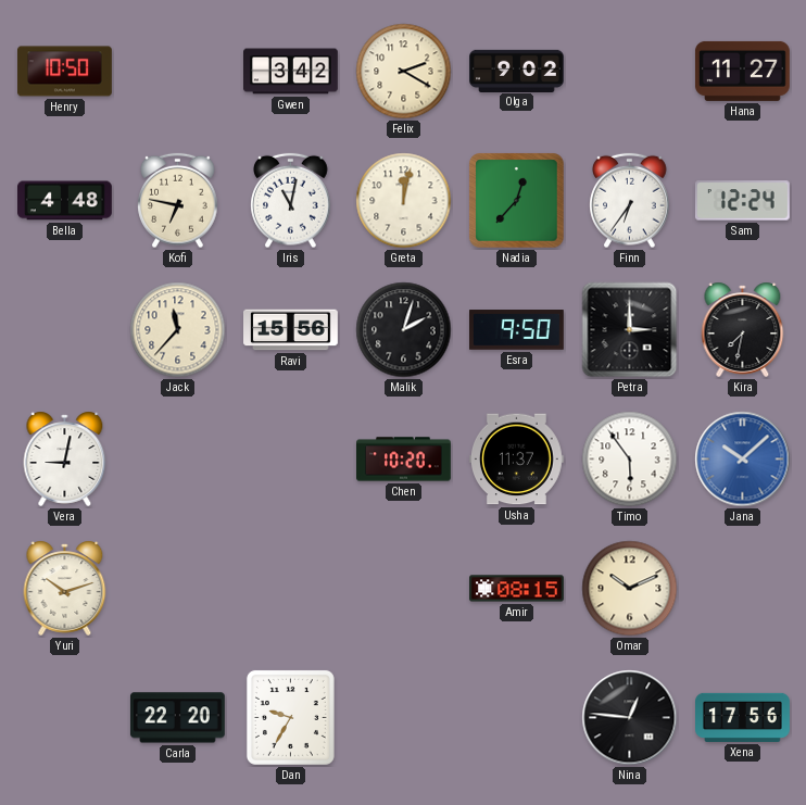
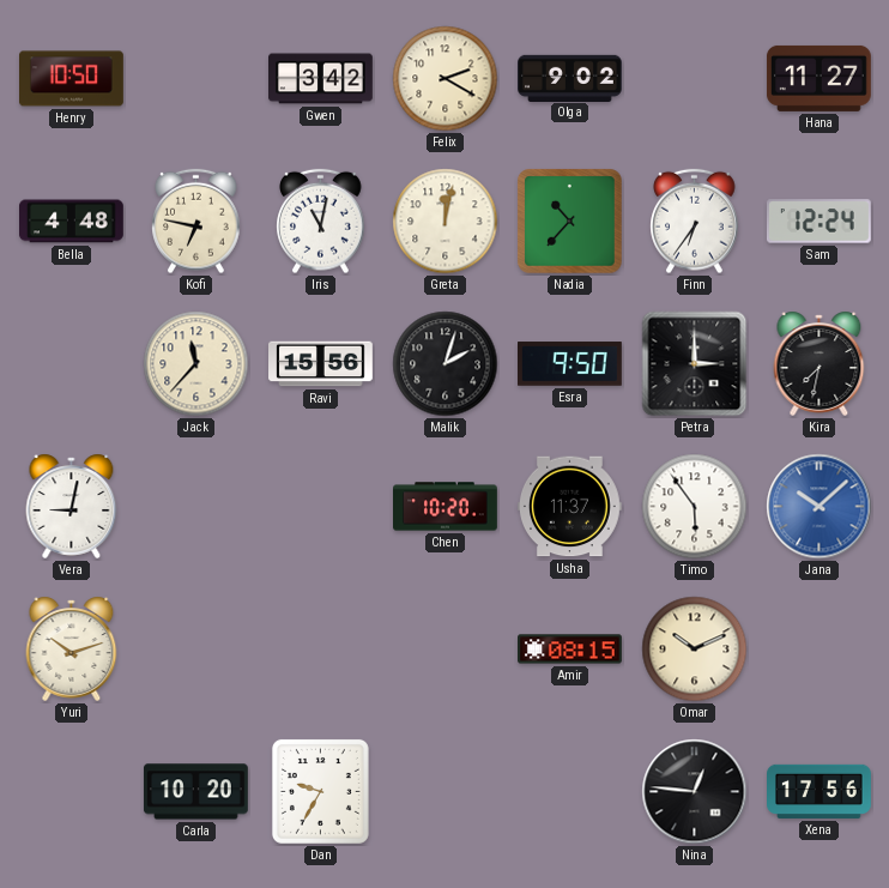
Nadia: 12:37 -> 10:37
Carla: 22:20 -> 10:20
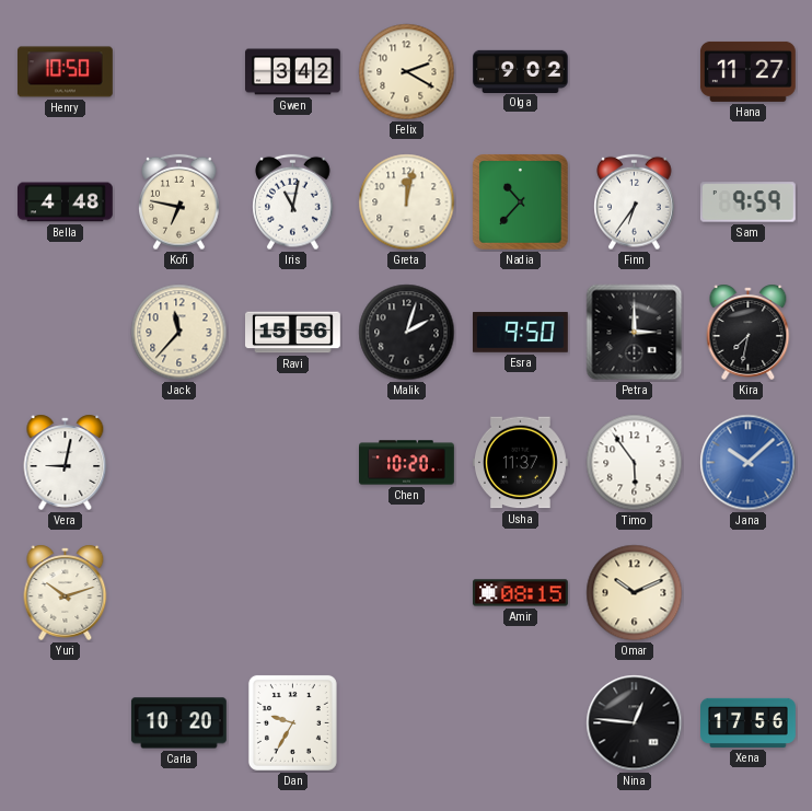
Sam: 12:24 -> 9:59
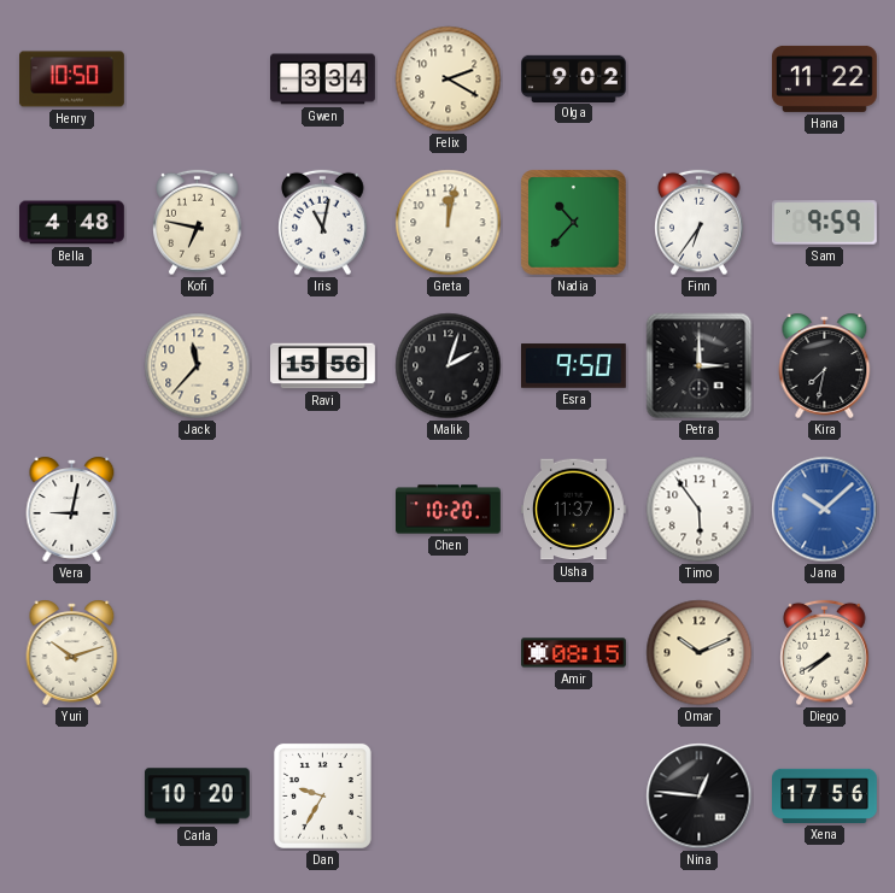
Gwen: 3:42 -> 3:34
Hana: 11:27 -> 11:22
Diego: none -> 7:40
